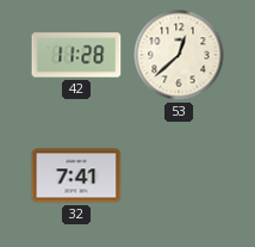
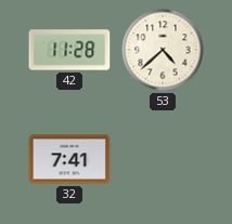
53: 12:38 -> 4:38
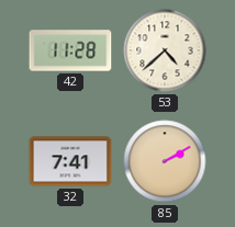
85: none -> 2:10
